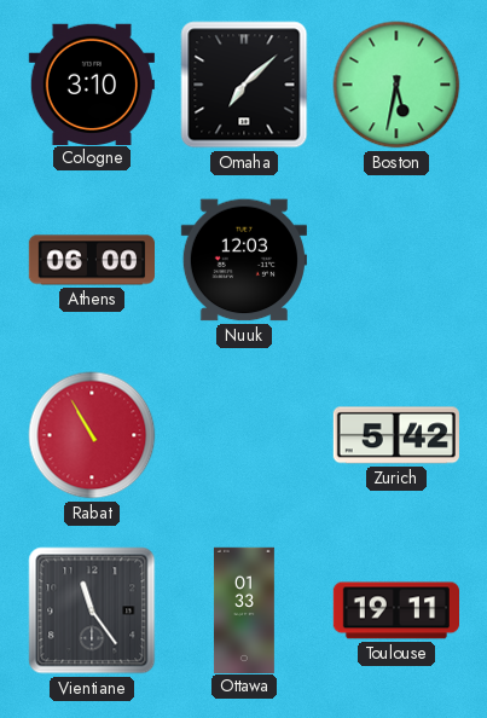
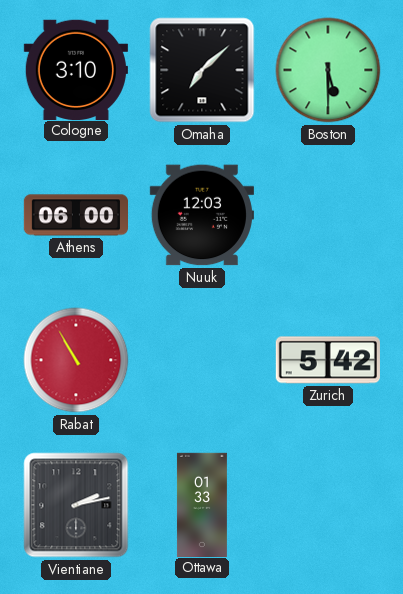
Boston: 5:32 -> 5:30
Vientiane: 11:24 -> 2:13
Toulouse: 19:11 -> none
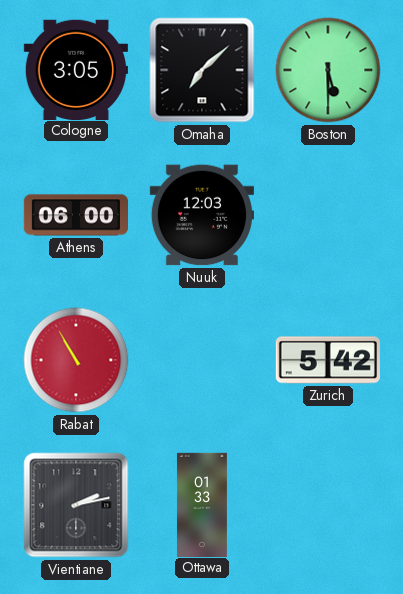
Cologne: 3:10 -> 3:05
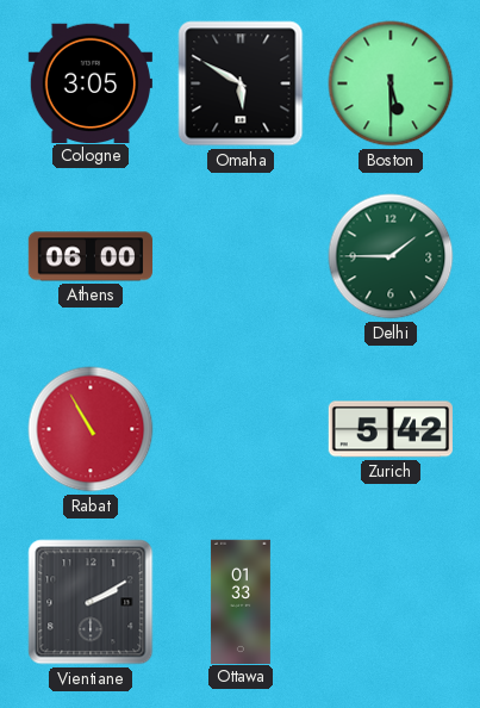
Omaha: 7:08 -> 5:50
Nuuk: 12:03 -> none
Delhi: none -> 1:45
Vientiane: 2:13 -> 2:10
